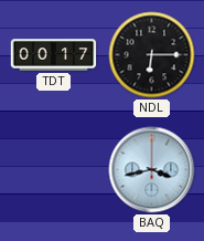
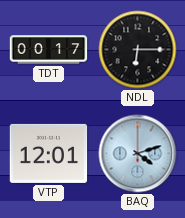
VTP: none -> 12:01
BAQ: 3:43 -> 4:12
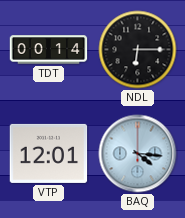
TDT: 00:17 -> 00:14
BAQ: 4:12 -> 4:16
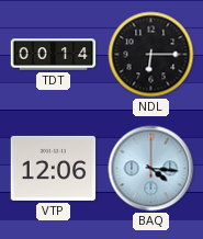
VTP: 12:01 -> 12:06
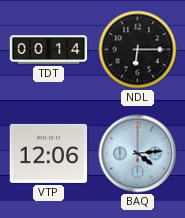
BAQ: 4:16 -> 4:14
